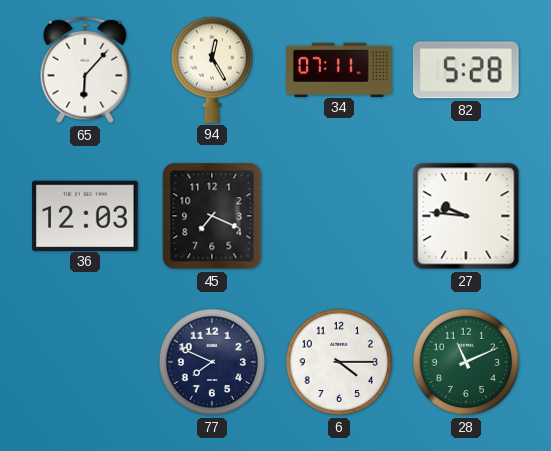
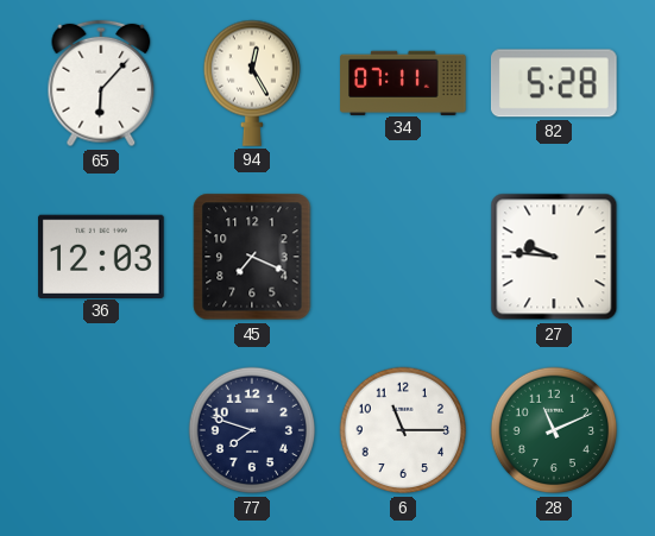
77: 7:49 -> 7:48
6: 4:15 -> 11:15
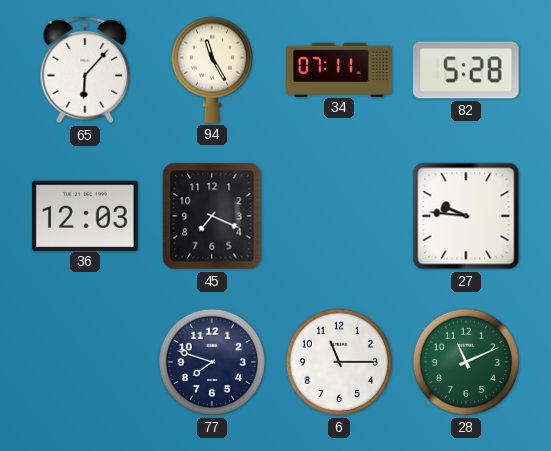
94: 12:25 -> 11:25
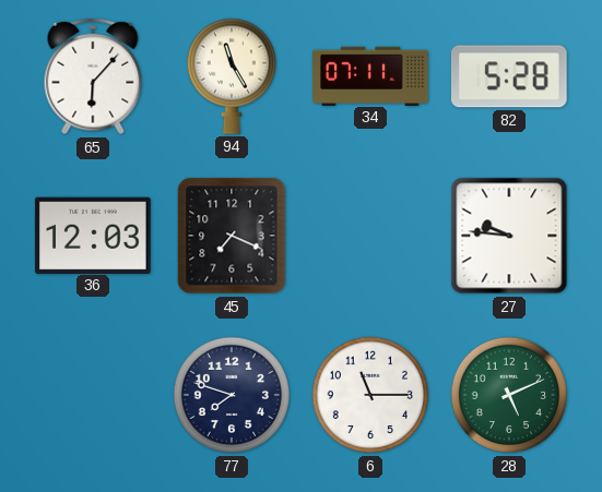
28: 11:11 -> 5:11
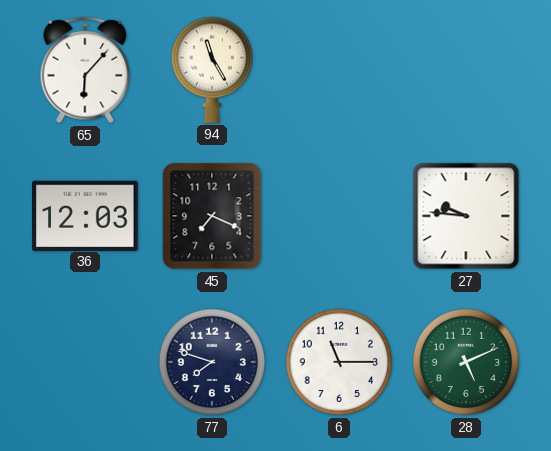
34: 07:11 -> none
82: 5:28 -> none
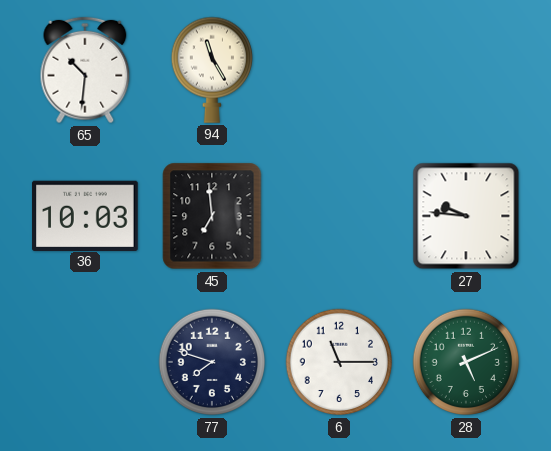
65: 6:07 -> 10:31
36: 12:03 -> 10:03
45: 7:19 -> 6:59
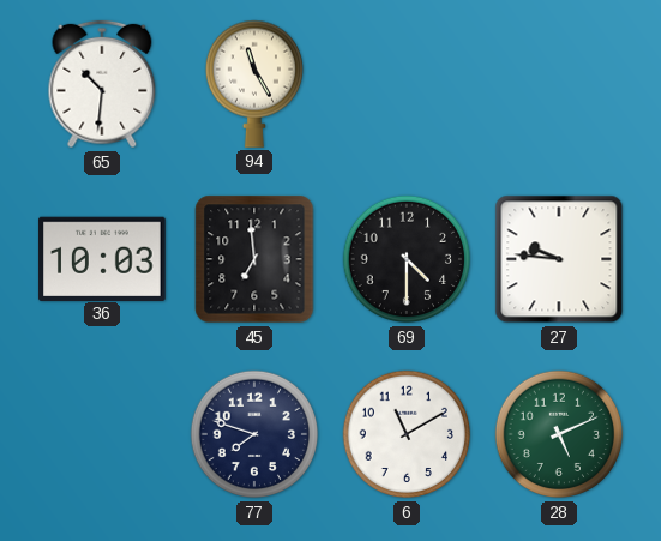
69: none -> 4:30
6: 11:15 -> 11:10
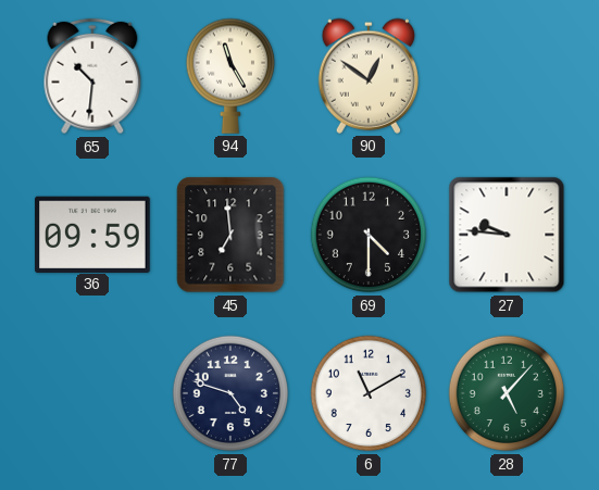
90: none -> 12:51
36: 10:03 -> 09:59
77: 7:48 -> 4:48
28: 5:11 -> 5:07
